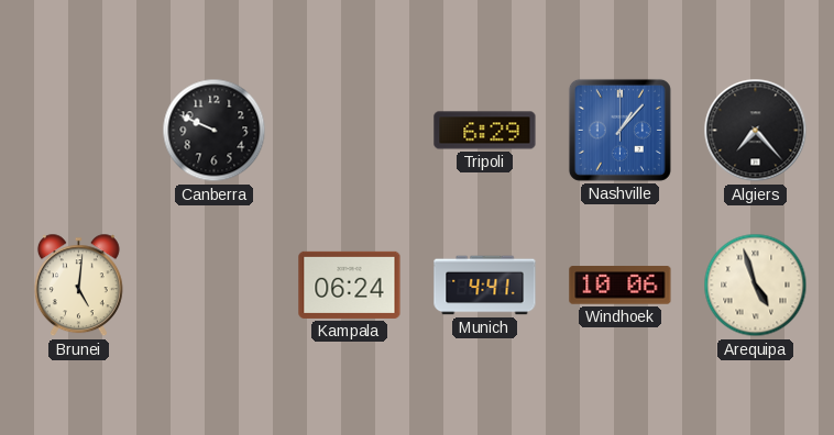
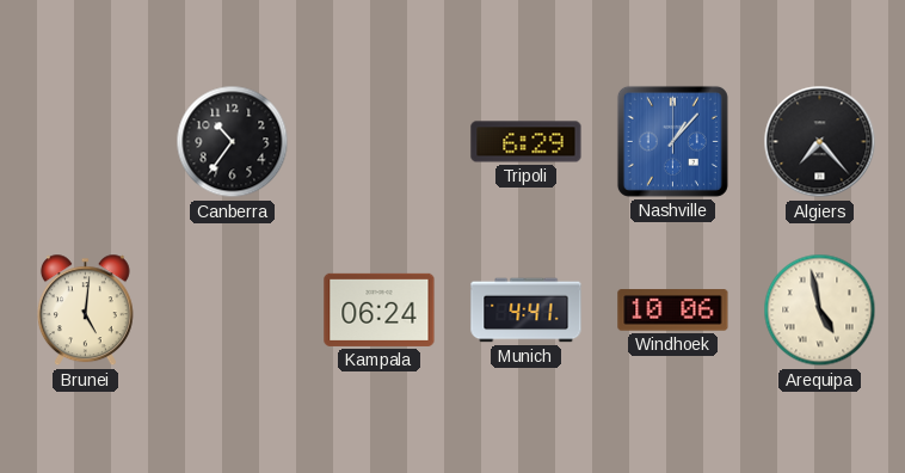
Canberra: 9:49 -> 10:36
Arequipa: 4:57 -> 4:58
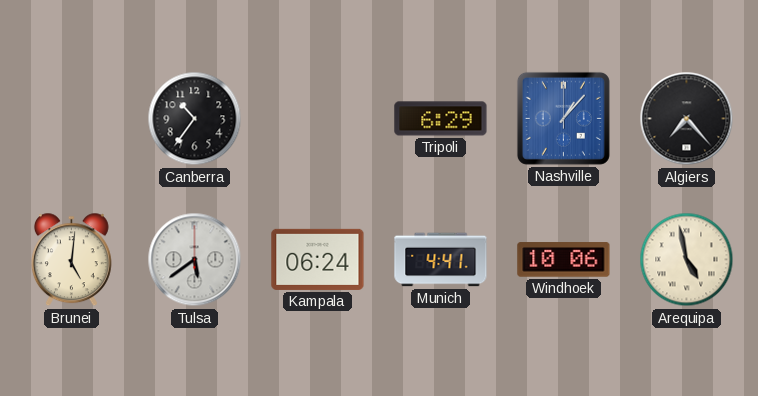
Tulsa: none -> 5:39
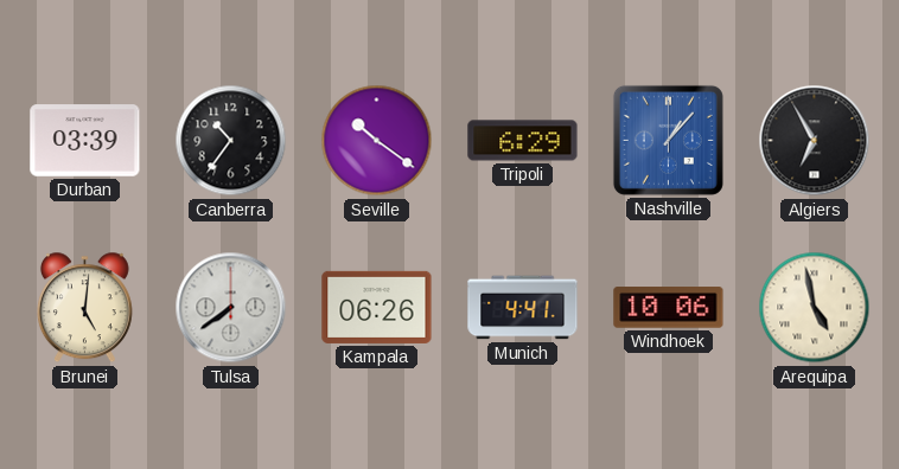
Durban: none -> 03:39
Seville: none -> 10:21
Algiers: 7:23 -> 6:55
Tulsa: 5:39 -> 7:39
Kampala: 06:24 -> 06:26
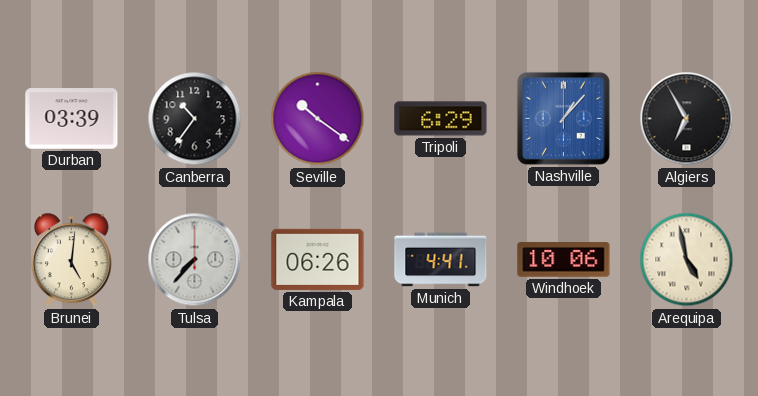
Tulsa: 7:39 -> 7:37
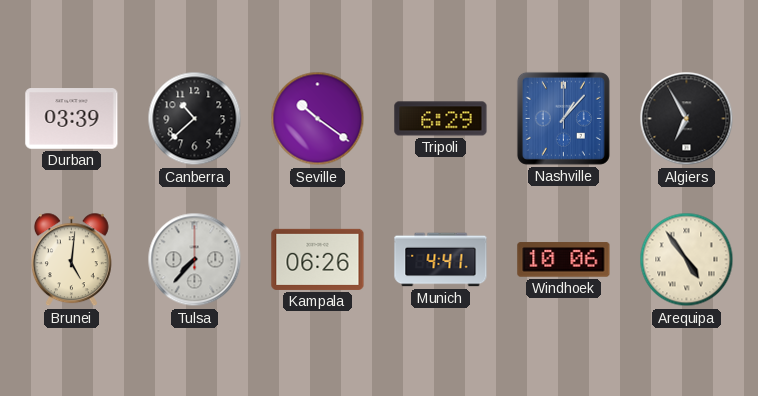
Canberra: 10:36 -> 10:38
Arequipa: 4:58 -> 4:54
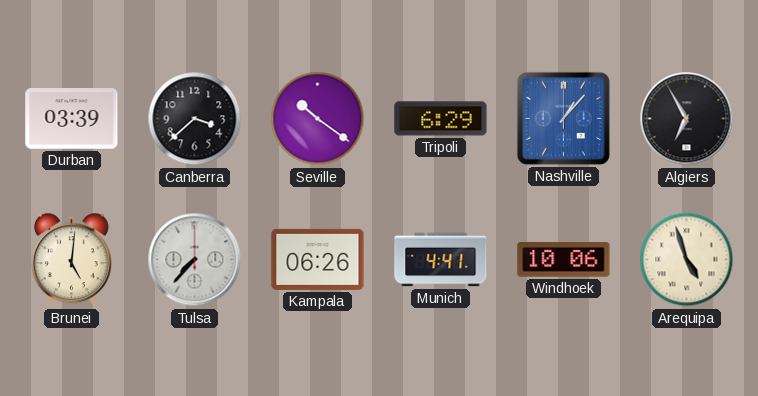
Canberra: 10:38 -> 3:38
Arequipa: 4:54 -> 4:57
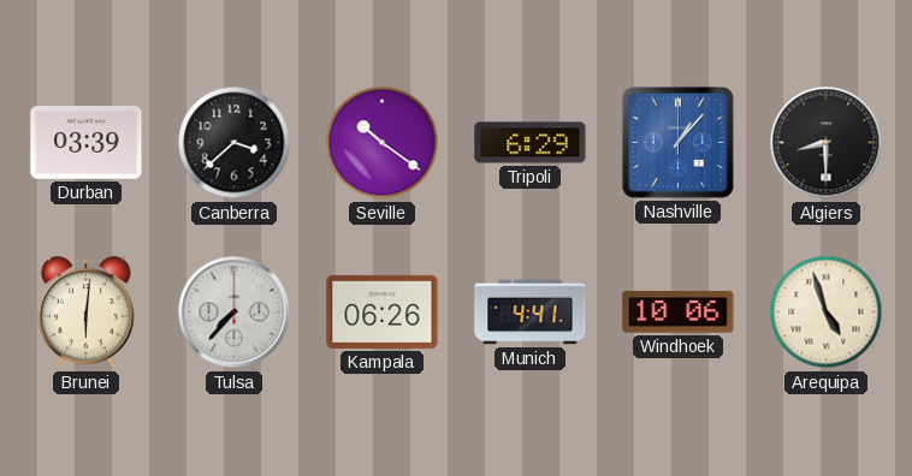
Algiers: 6:55 -> 8:30
Brunei: 5:01 -> 6:01
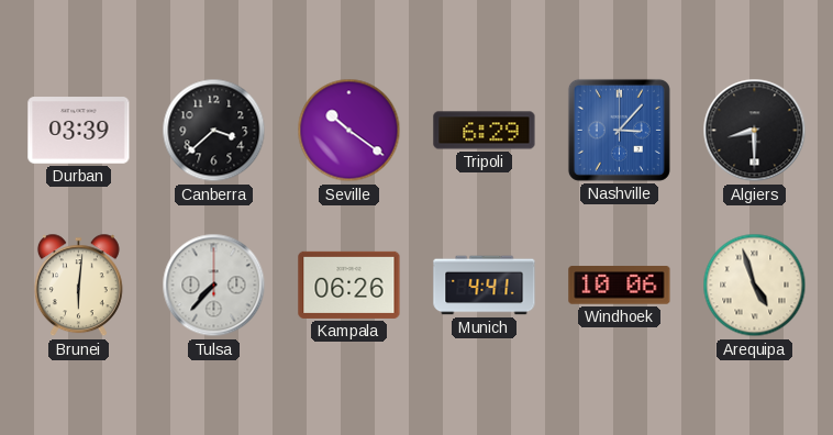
Nashville: 1:07 -> 3:07
